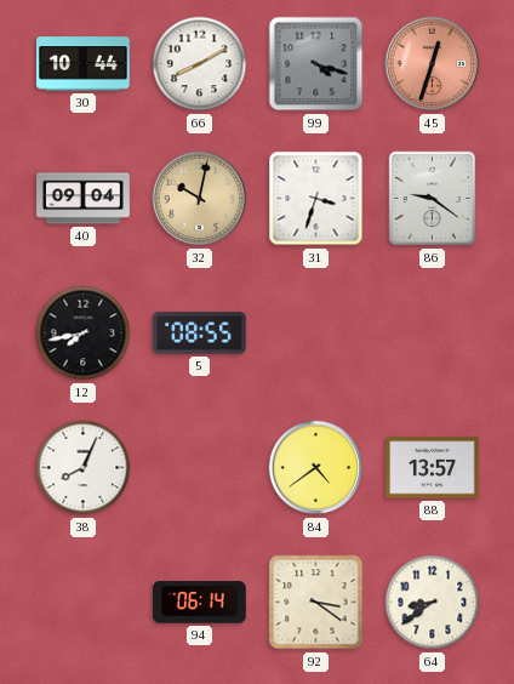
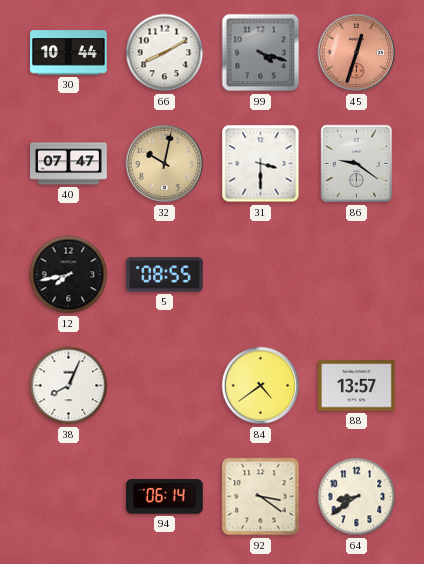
40: 09:04 -> 07:47
31: 3:33 -> 3:30
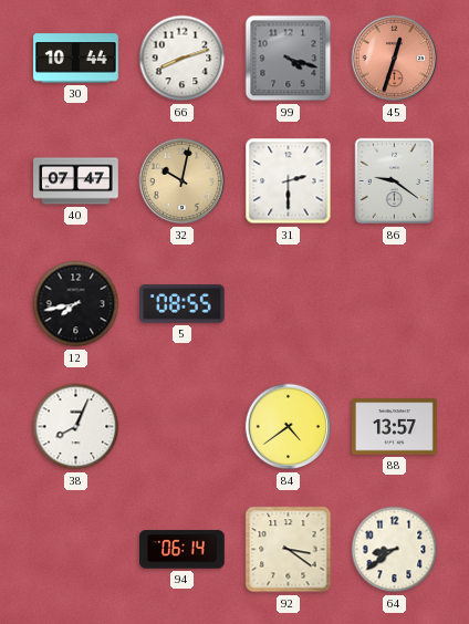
66: 8:10 -> 8:12
31: 3:30 -> 2:30
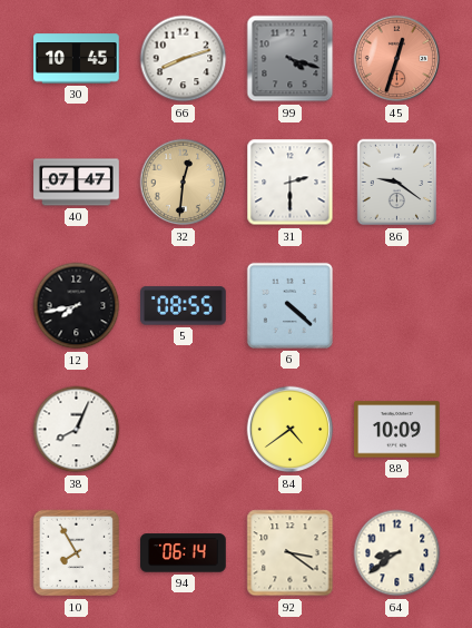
30: 10:44 -> 10:45
32: 10:02 -> 12:31
6: none -> 4:22
88: 13:57 -> 10:09
10: none -> 7:55
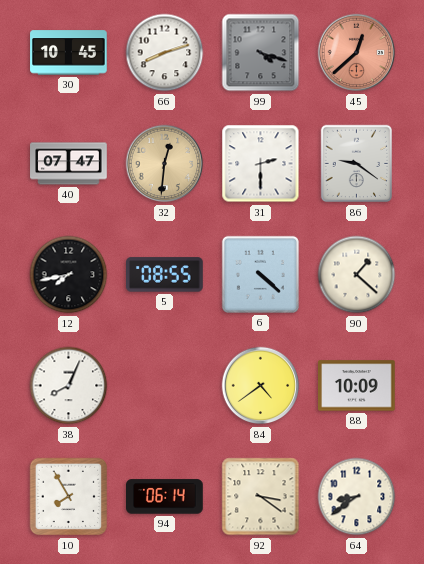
45: 12:33 -> 12:38
90: none -> 1:22
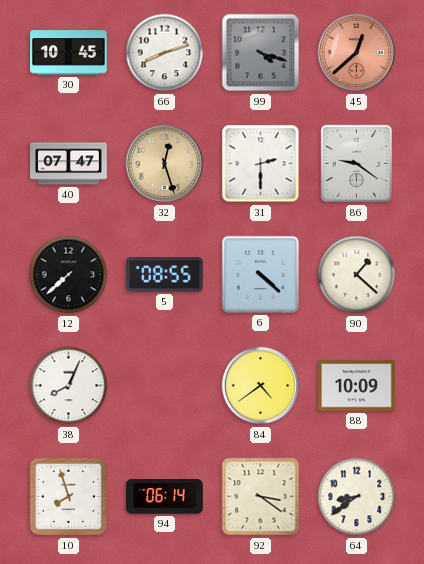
32: 12:31 -> 12:27
12: 7:43 -> 7:38
10: 7:55 -> 7:57
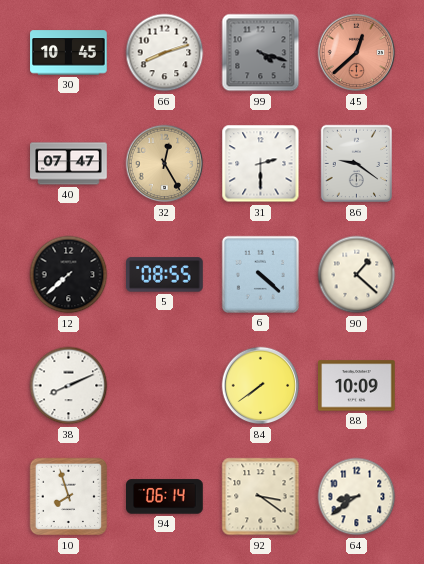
32: 12:27 -> 12:25
38: 8:04 -> 8:11
84: 4:39 -> 7:39
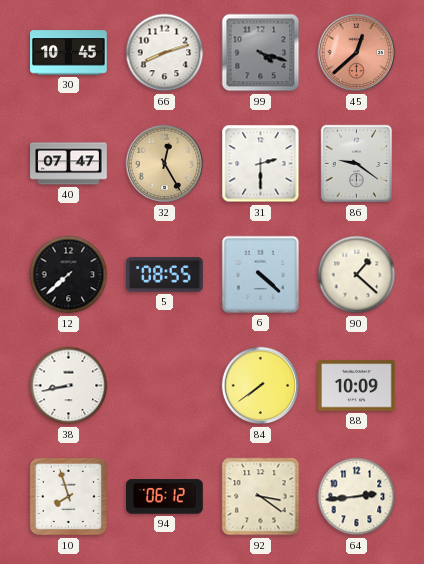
38: 8:11 -> 8:43
94: 06:14 -> 06:12
64: 8:39 -> 2:44
